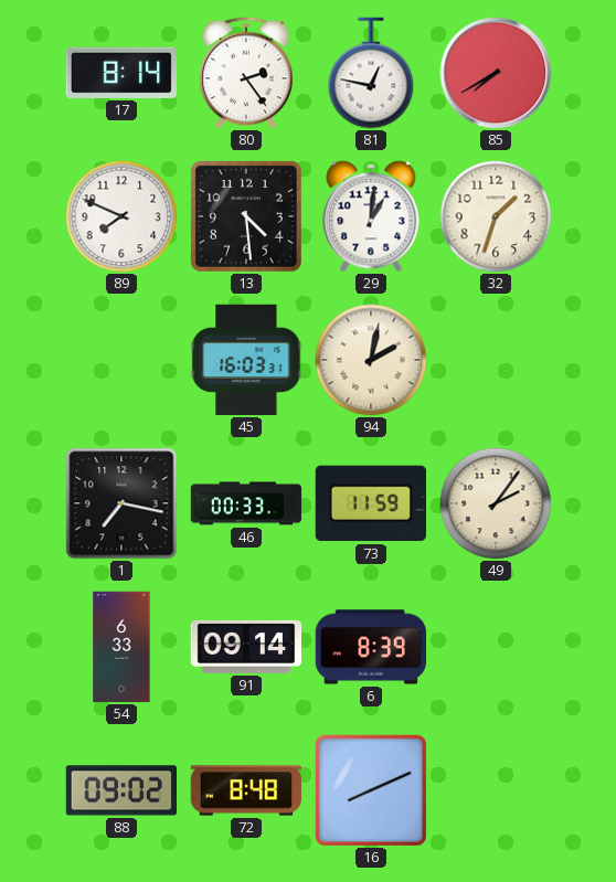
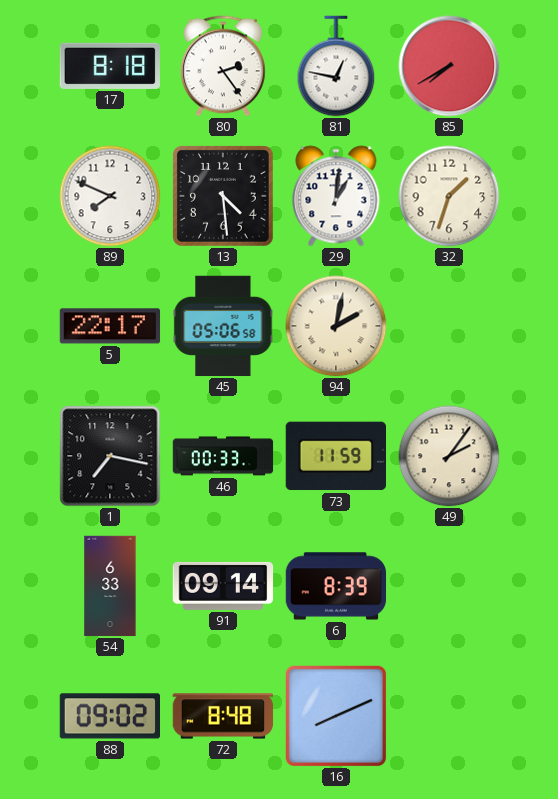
17: 8:14 -> 8:18
5: none -> 22:17
45: 16:03 -> 05:06
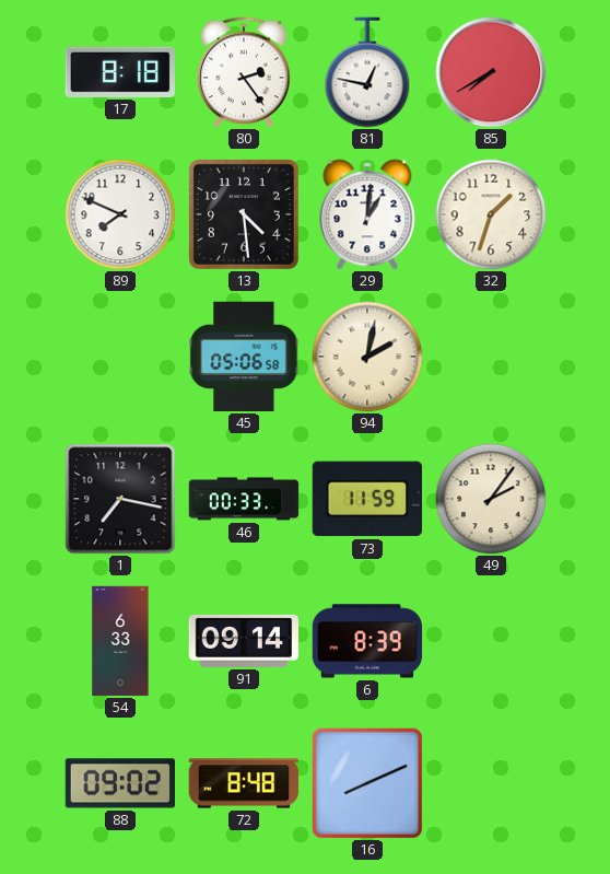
5: 22:17 -> none
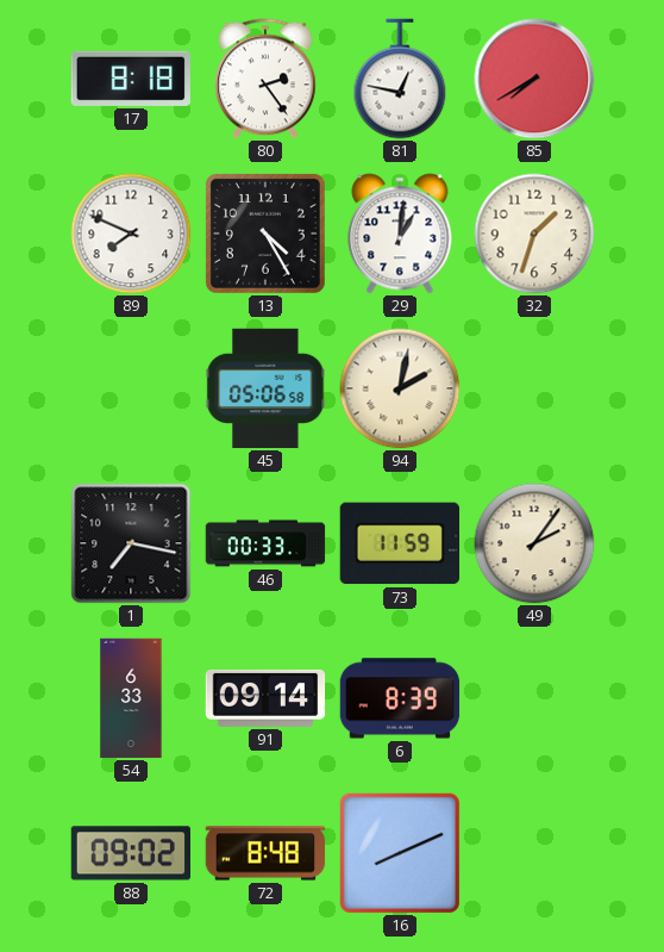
13: 4:29 -> 4:25
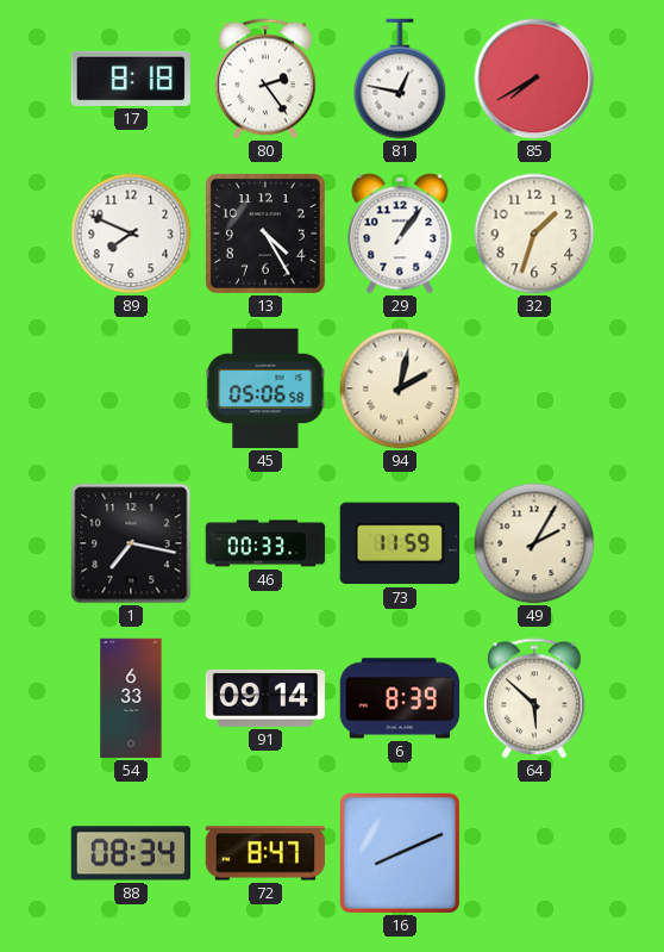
29: 1:01 -> 1:06
49: 2:06 -> 2:05
64: none -> 5:52
88: 09:02 -> 08:34
72: 8:48 -> 8:47
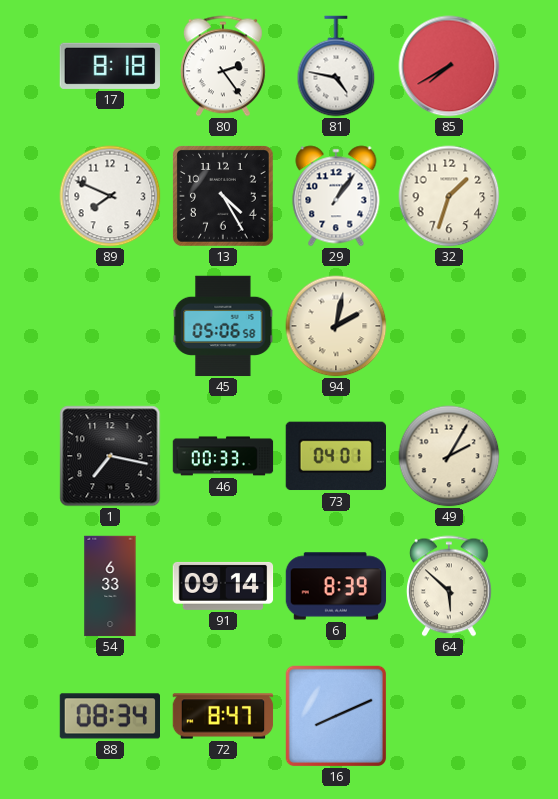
81: 12:47 -> 4:47
73: 11:59 -> 04:01
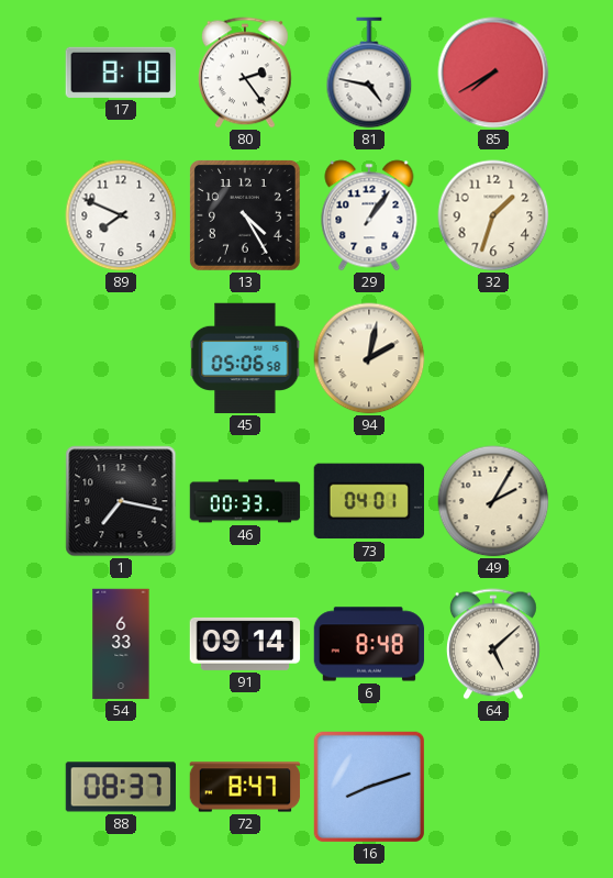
6: 8:39 -> 8:48
64: 5:52 -> 5:08
88: 08:34 -> 08:37
16: 8:11 -> 8:12
